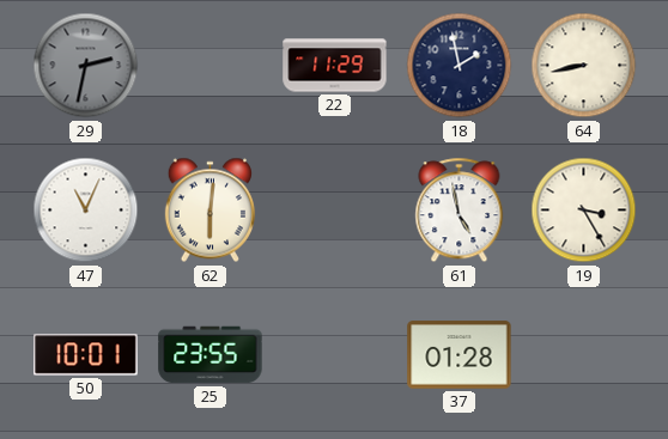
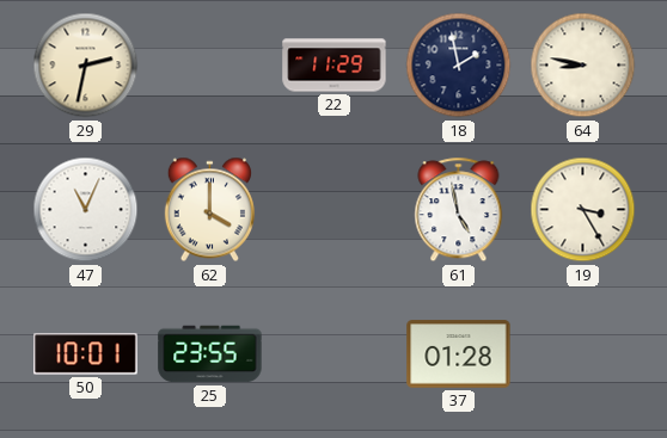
29 dial: grey -> cream
64: 8:43 -> 8:47
62: 6:01 -> 4:00
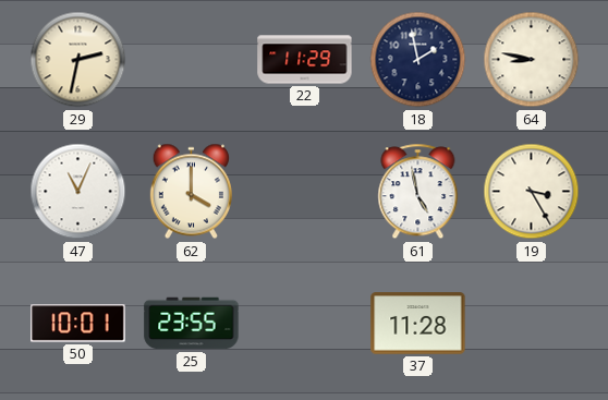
37: 01:28 -> 11:28
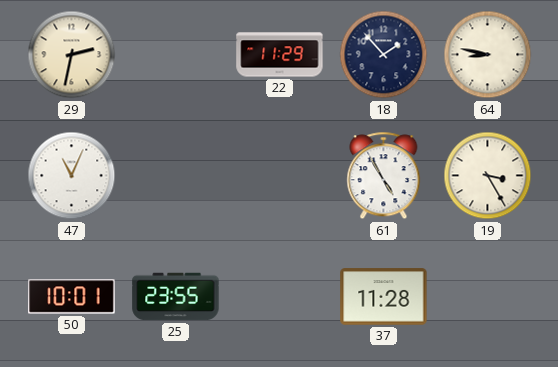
18: 1:58 -> 1:53
62: 4:00 -> none
61: 4:58 -> 4:55
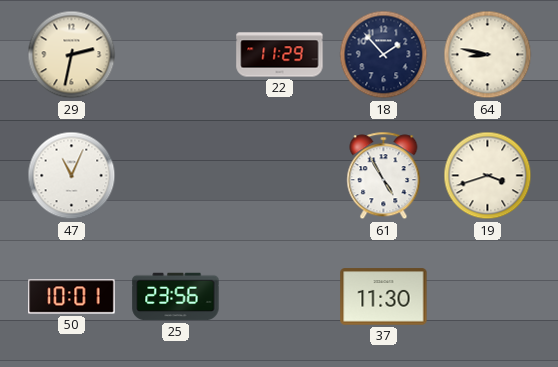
19: 3:25 -> 3:42
25: 23:55 -> 23:56
37: 11:28 -> 11:30
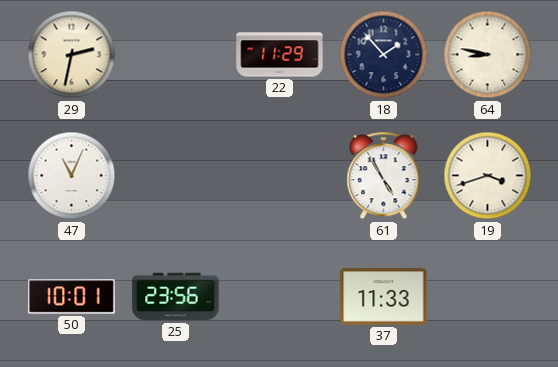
37: 11:30 -> 11:33
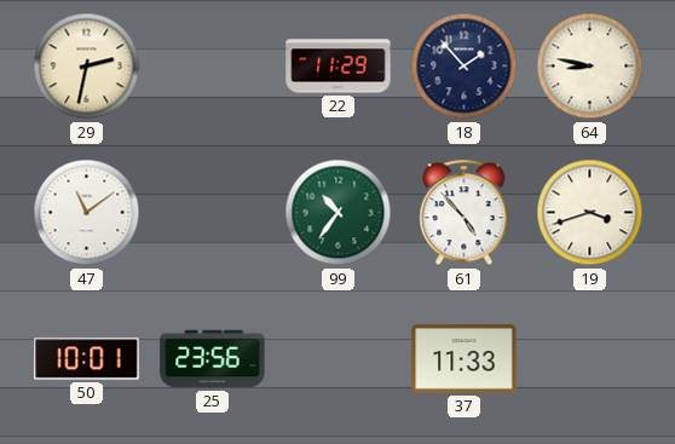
47: 11:04 -> 11:09
99: none -> 10:36
61: 4:55 -> 4:53
